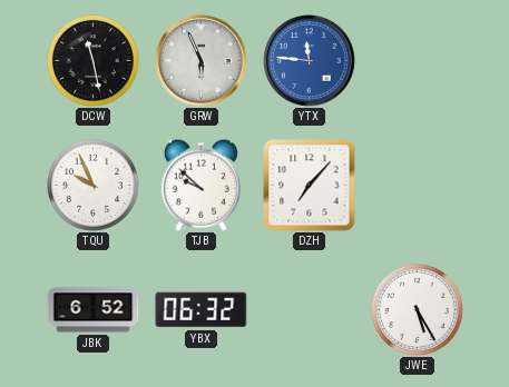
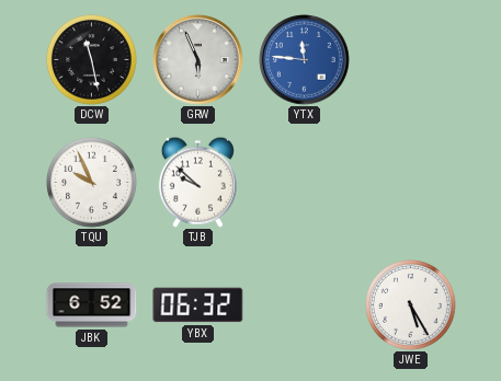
DZH: 7:07 -> none
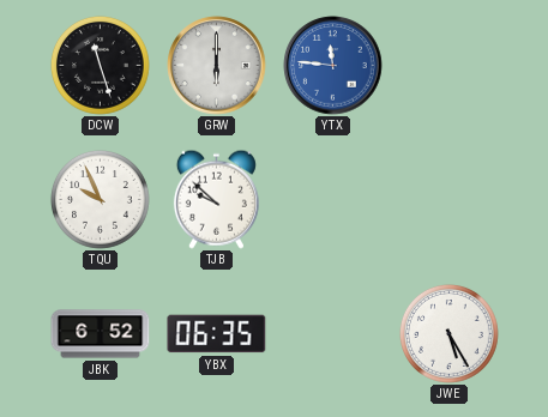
DCW: 11:28 -> 11:27
GRW: 5:56 -> 6:00
YBX: 06:32 -> 06:35
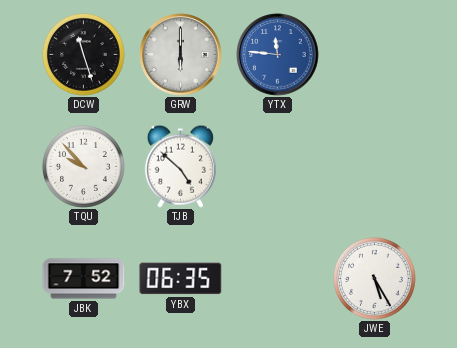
TQU: 9:56 -> 9:53
TJB: 9:52 -> 4:52
JBK: 6:52 -> 7:52
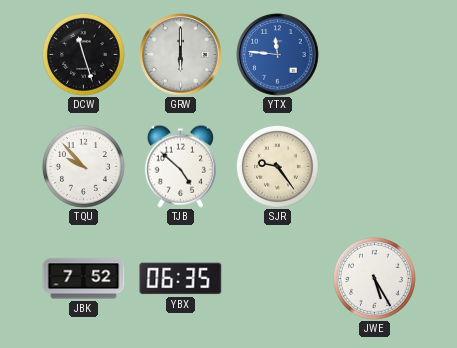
SJR: none -> 9:24
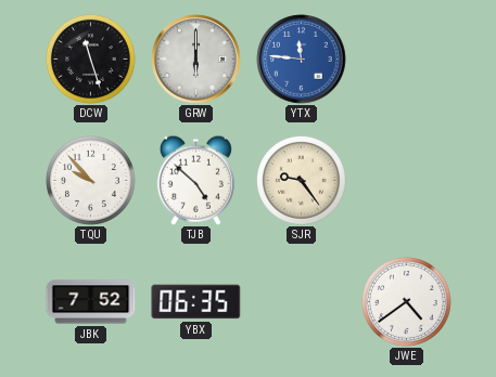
JWE: 5:25 -> 4:39
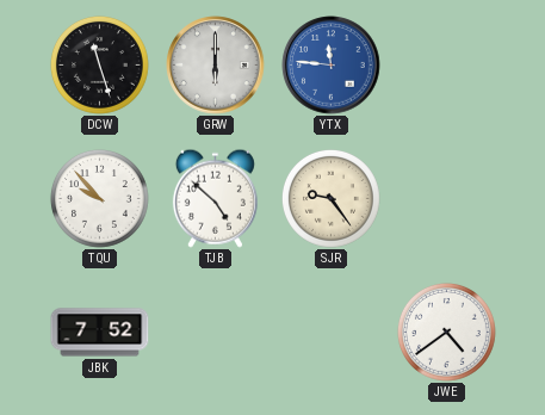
YBX: 06:35 -> none
